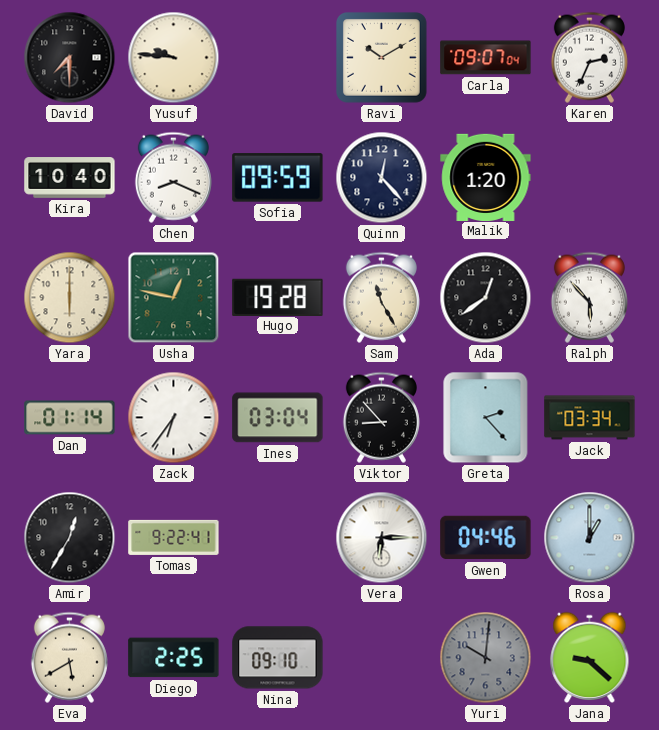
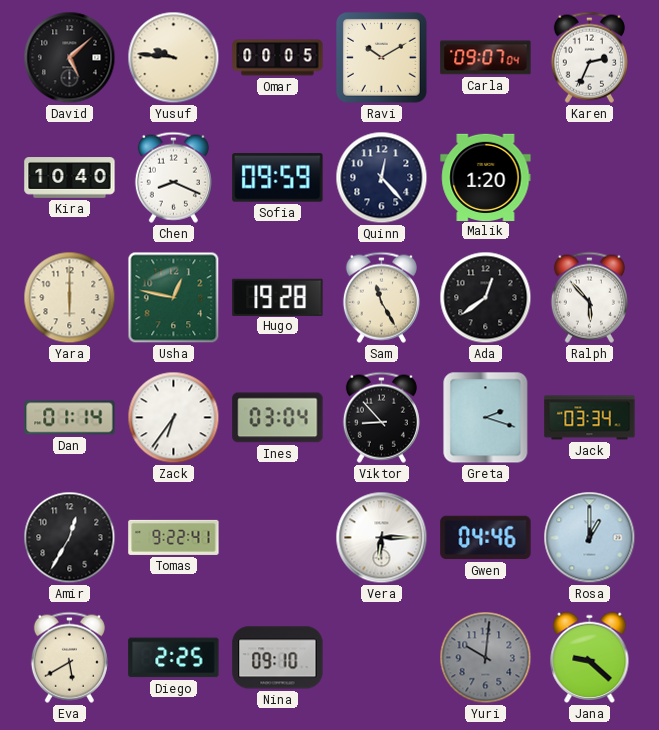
David: 7:30 -> 5:08
Omar: none -> 00:05
Greta: 2:23 -> 2:18
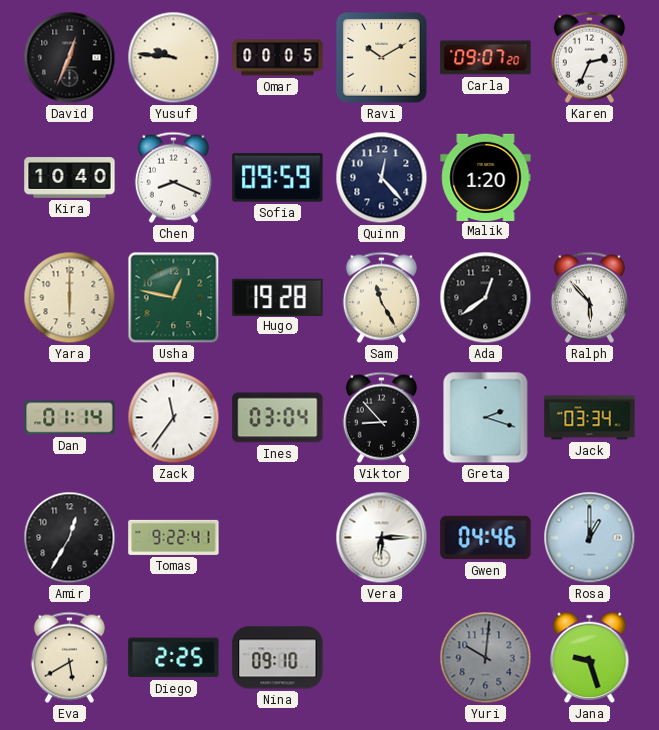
David: 5:08 -> 12:34
Carla: 09:07:04 -> 09:07:20
Zack: 6:36 -> 11:36
Jana: 9:22 -> 9:27
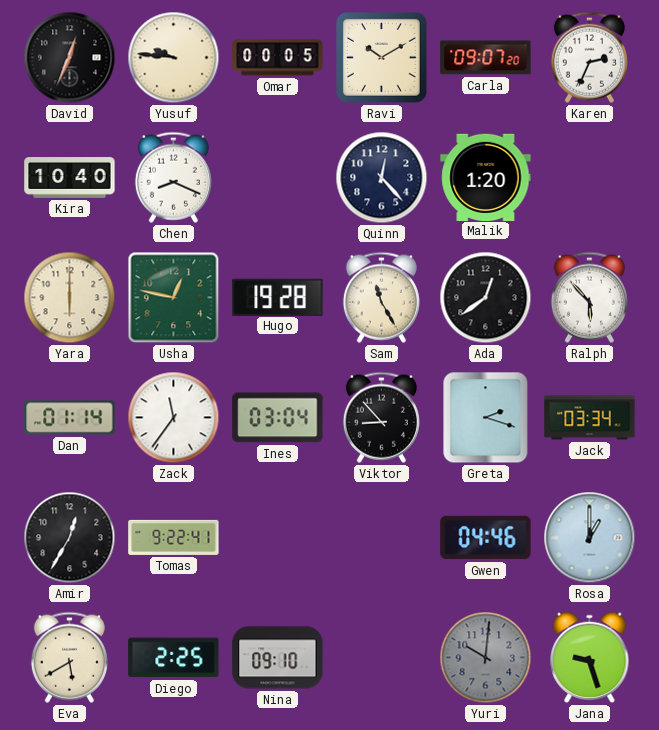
Sofia: 09:59 -> none
Vera: 6:15 -> none
